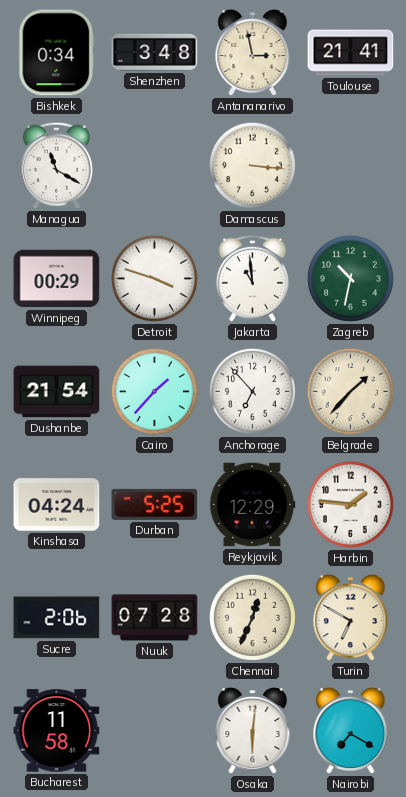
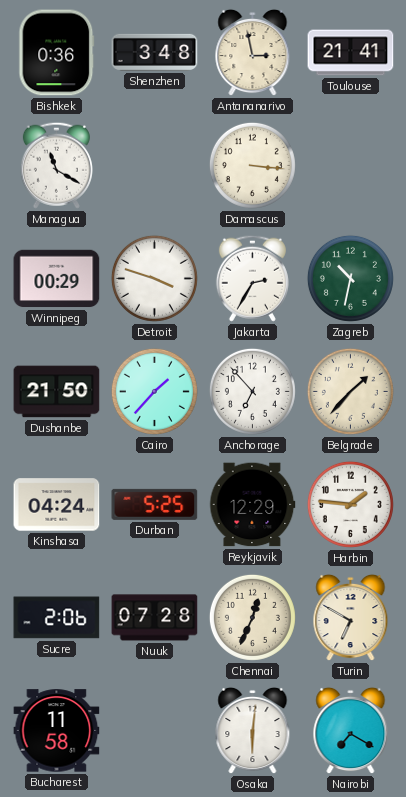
Bishkek: 0:34 -> 0:36
Jakarta: 10:59 -> 2:35
Dushanbe: 21:54 -> 21:50
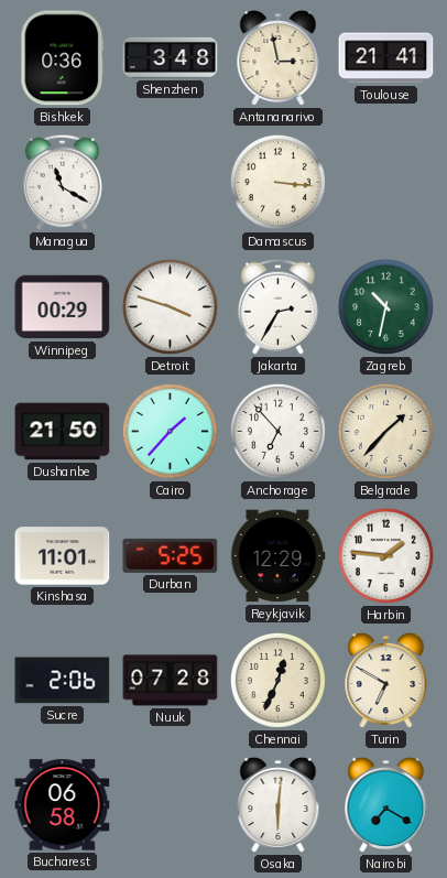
Kinshasa: 04:24 -> 11:01
Bucharest: 11:58 -> 06:58
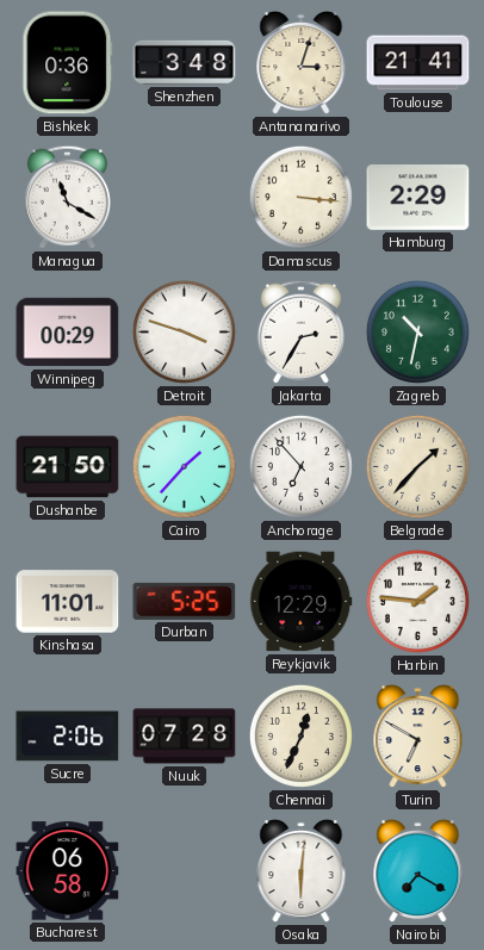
Antananarivo: 2:58 -> 3:03
Hamburg: none -> 2:29
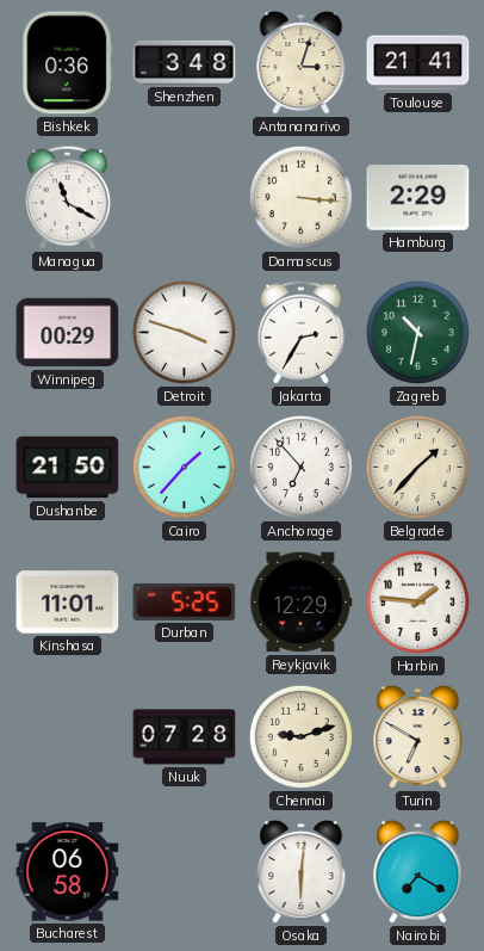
Sucre: 2:06 -> none
Chennai: 12:34 -> 9:12
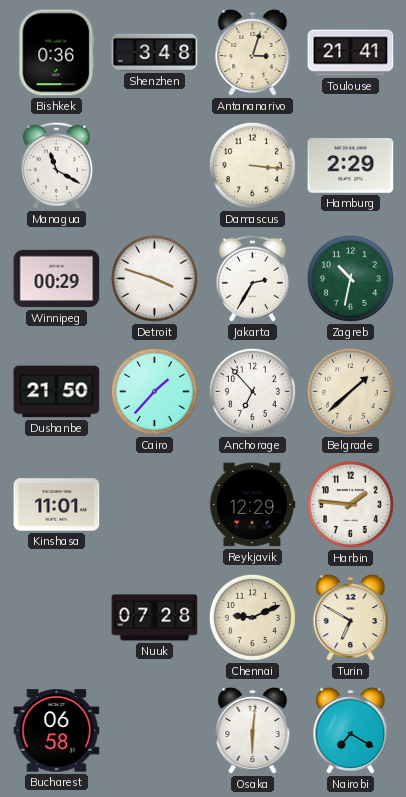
Belgrade: 1:37 -> 1:38
Durban: 5:25 -> none
Chennai: 9:12 -> 9:11
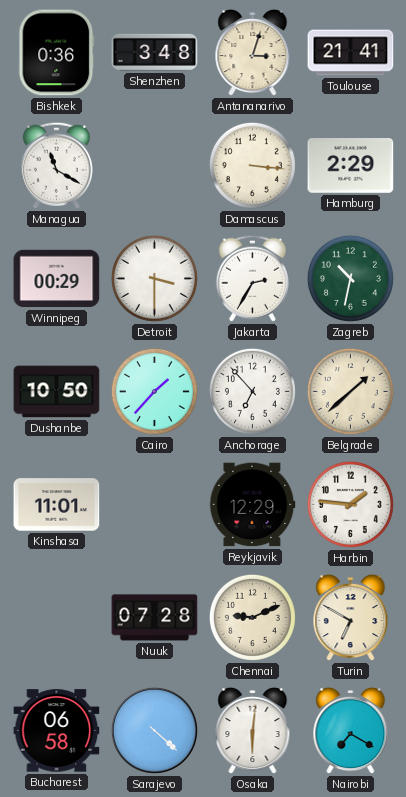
Detroit: 3:48 -> 3:30
Dushanbe: 21:50 -> 10:50
Sarajevo: none -> 4:22
